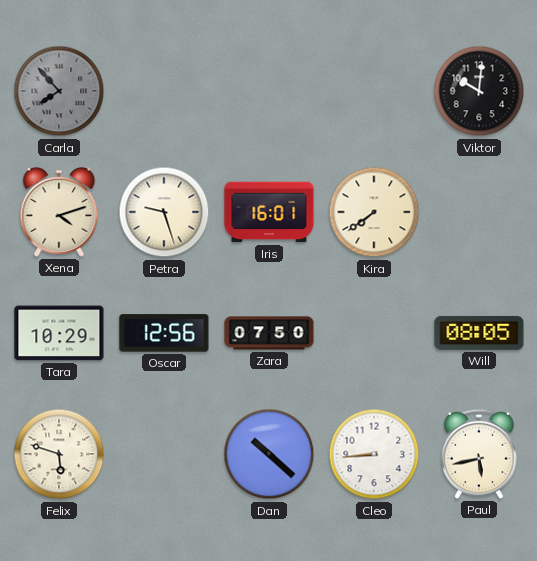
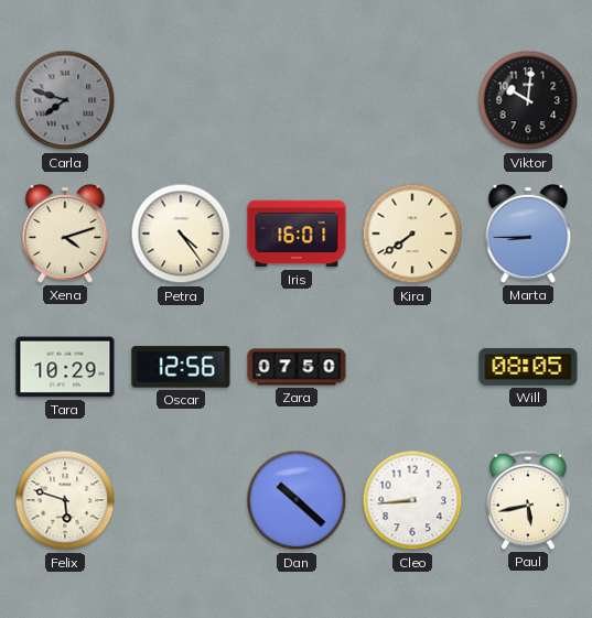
Carla: 7:53 -> 7:48
Petra: 9:27 -> 4:24
Marta: none -> 8:45
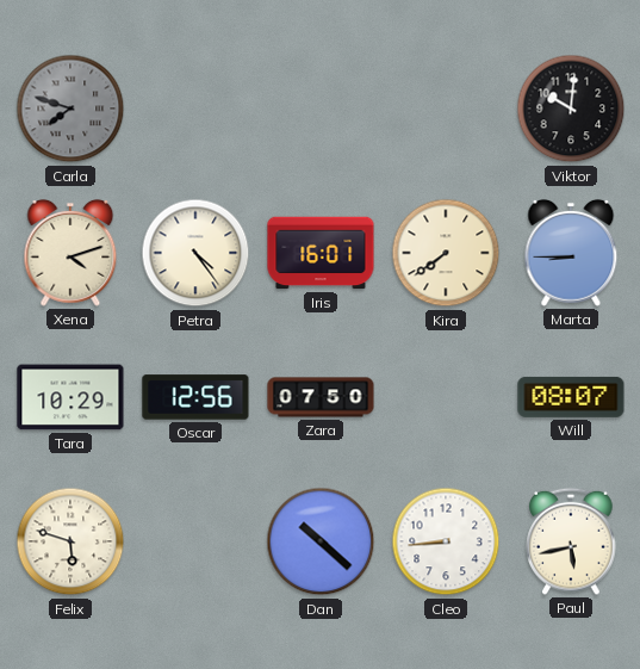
Will: 08:05 -> 08:07
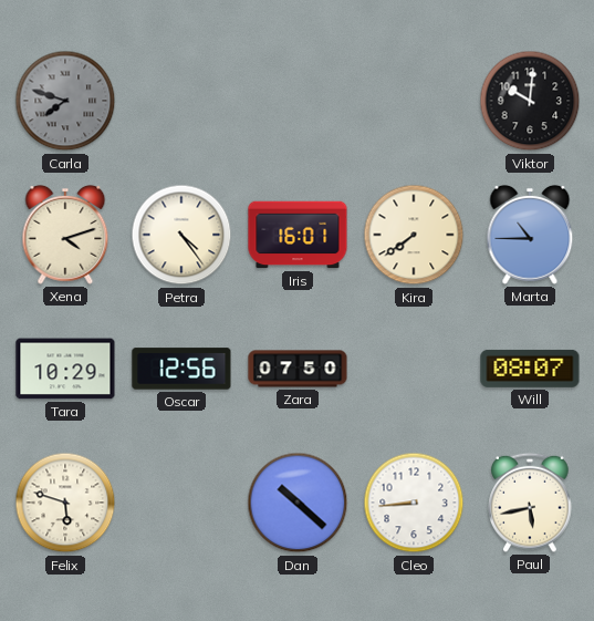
Marta: 8:45 -> 10:45
